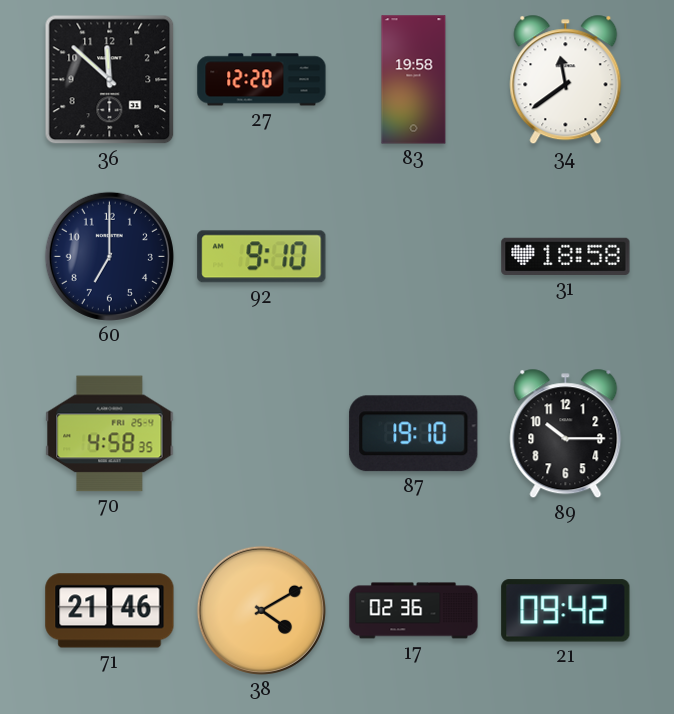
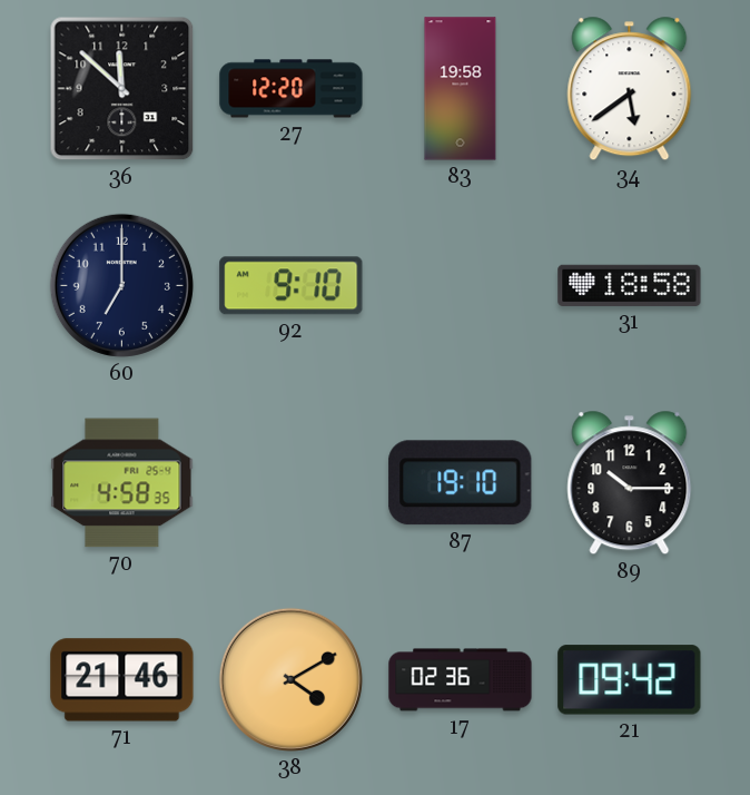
34: 11:39 -> 5:39
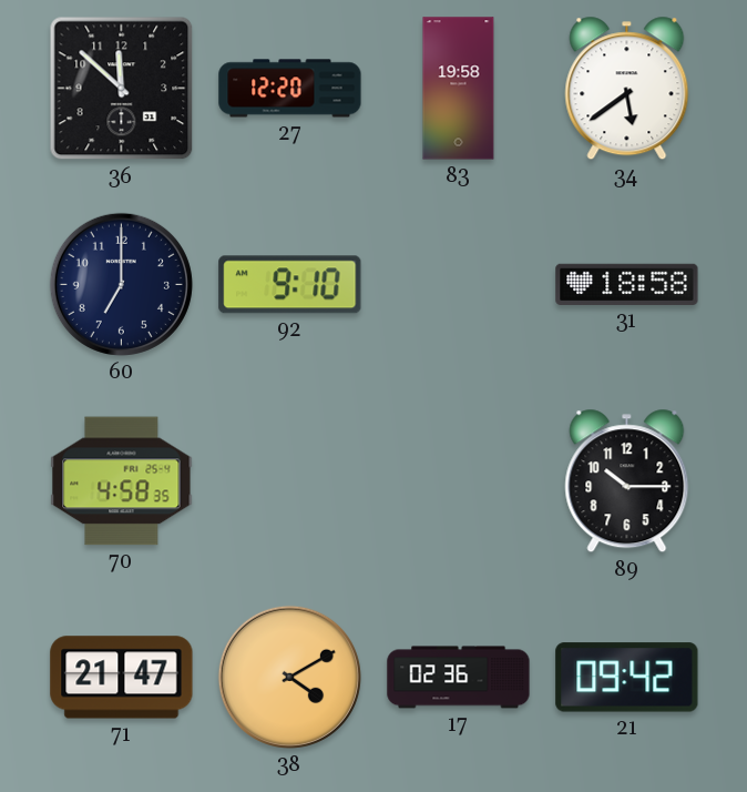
87: 19:10 -> none
71: 21:46 -> 21:47
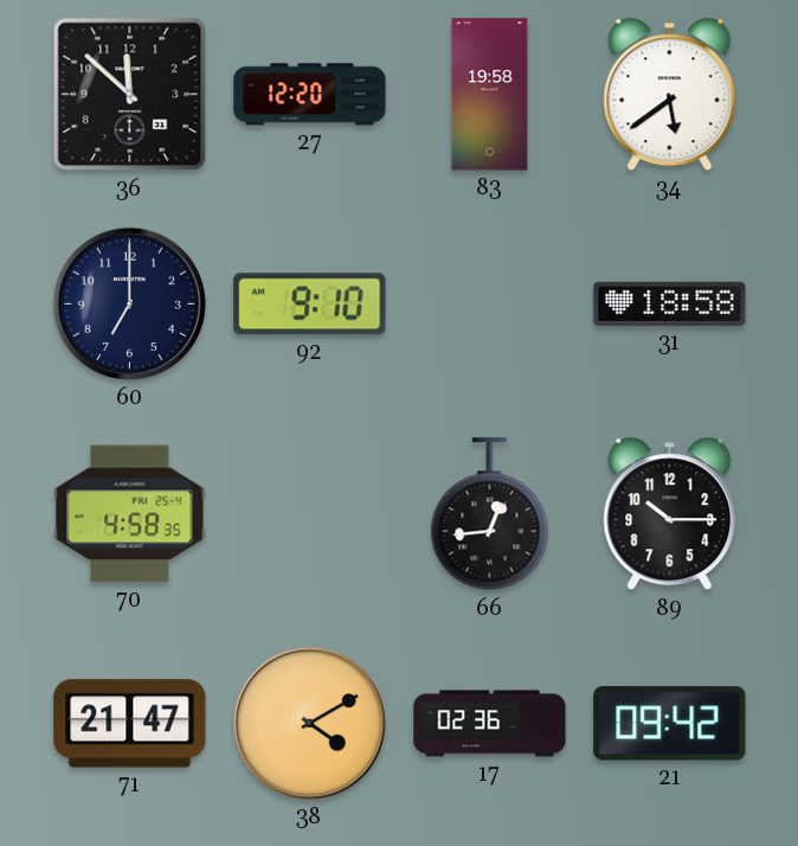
66: none -> 12:44
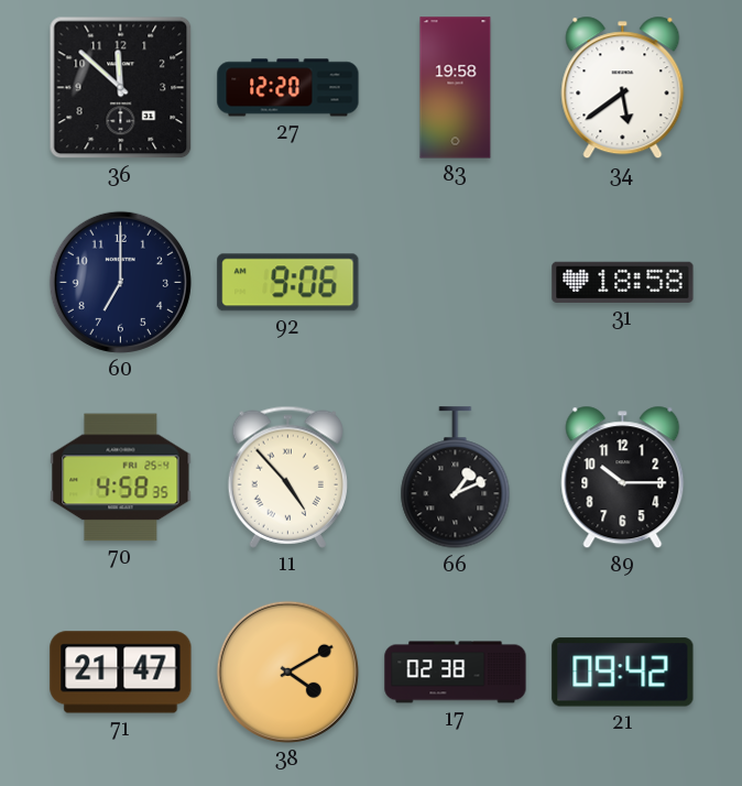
92: 9:10 -> 9:06
11: none -> 4:53
66: 12:44 -> 1:11
17: 02:36 -> 02:38
